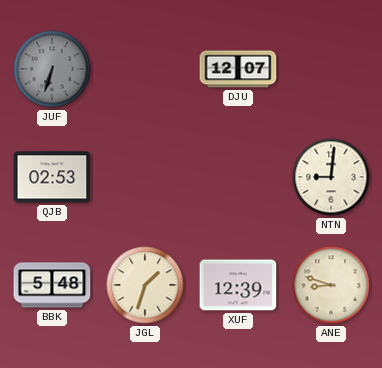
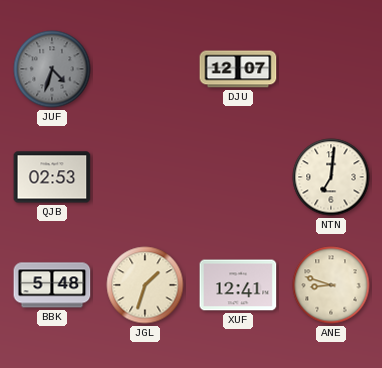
JUF: 6:33 -> 4:33
NTN: 9:01 -> 7:01
XUF: 12:39 -> 12:41
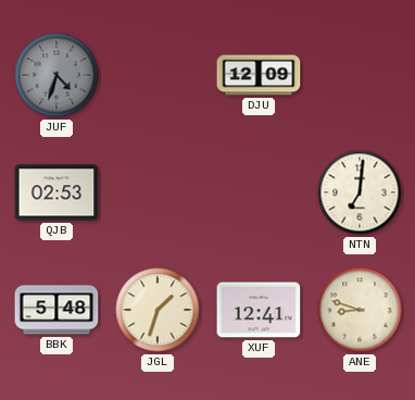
DJU: 12:07 -> 12:09
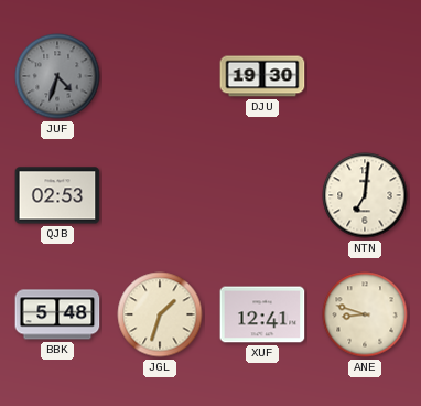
DJU: 12:09 -> 19:30
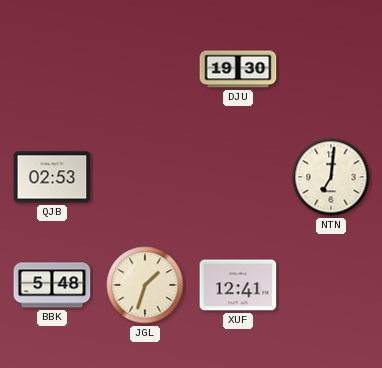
JUF: 4:33 -> none
ANE: 8:48 -> none
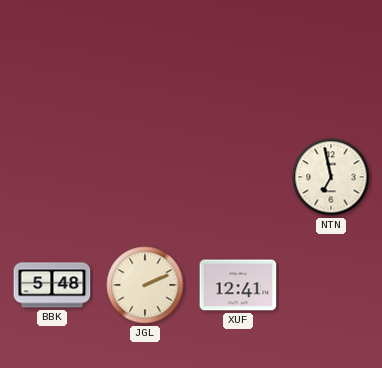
DJU: 19:30 -> none
QJB: 02:53 -> none
NTN: 7:01 -> 6:58
JGL: 1:33 -> 2:11
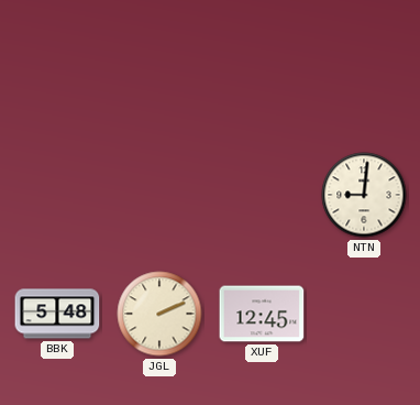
NTN: 6:58 -> 9:01
XUF: 12:41 -> 12:45
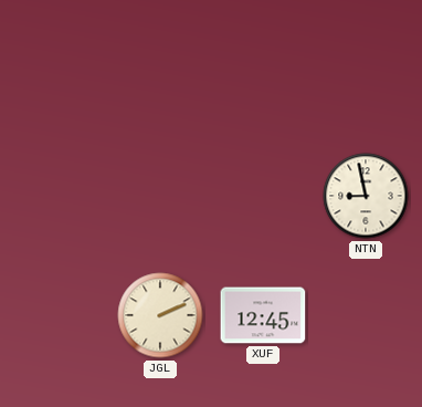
NTN: 9:01 -> 8:58
BBK: 5:48 -> none
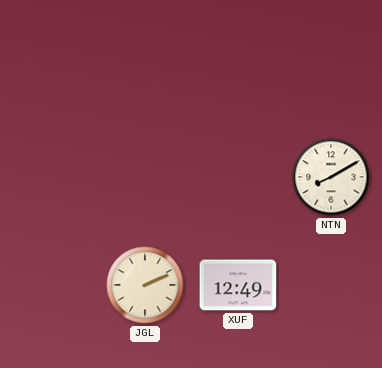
NTN: 8:58 -> 8:10
XUF: 12:45 -> 12:49
